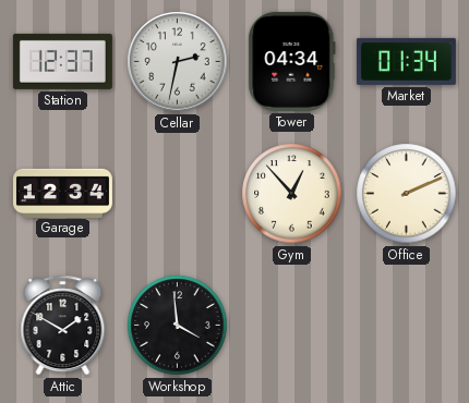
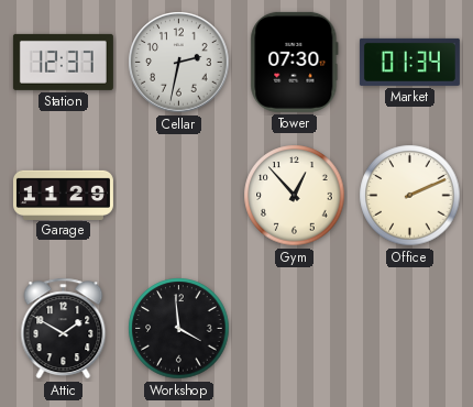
Tower: 04:34 -> 07:30
Garage: 12:34 -> 11:29
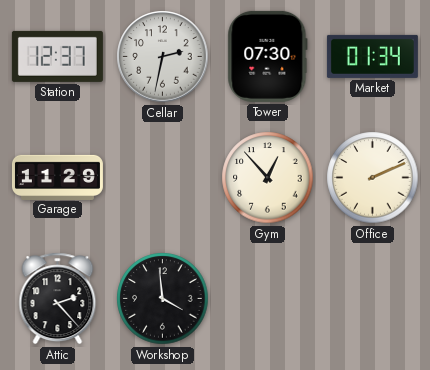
Attic: 1:50 -> 2:23
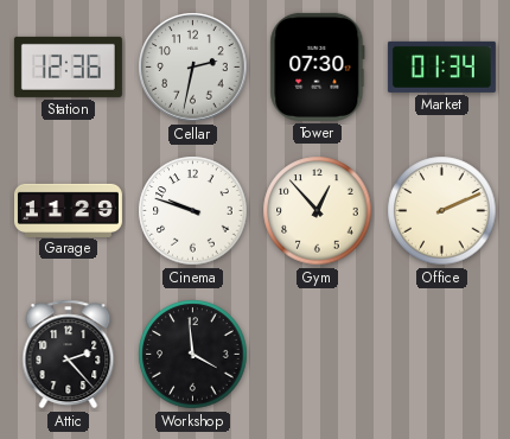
Station: 12:37 -> 12:36
Cinema: none -> 9:48
